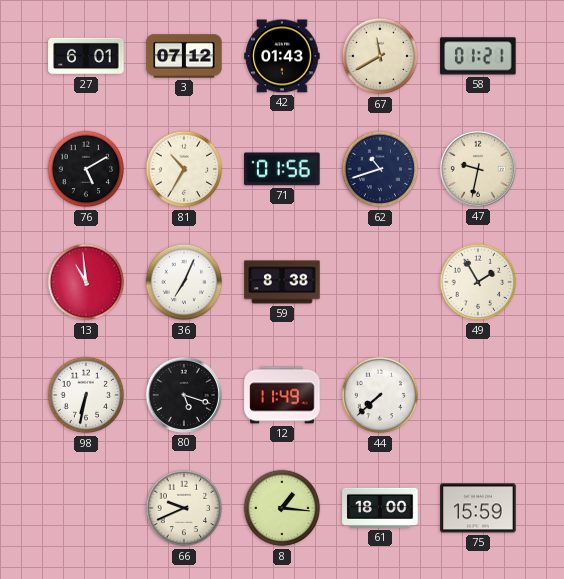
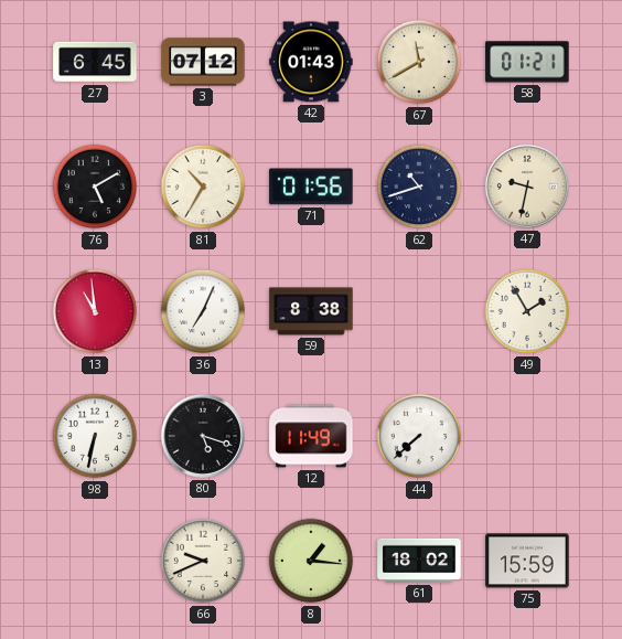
27: 6:01 -> 6:45
61: 18:00 -> 18:02
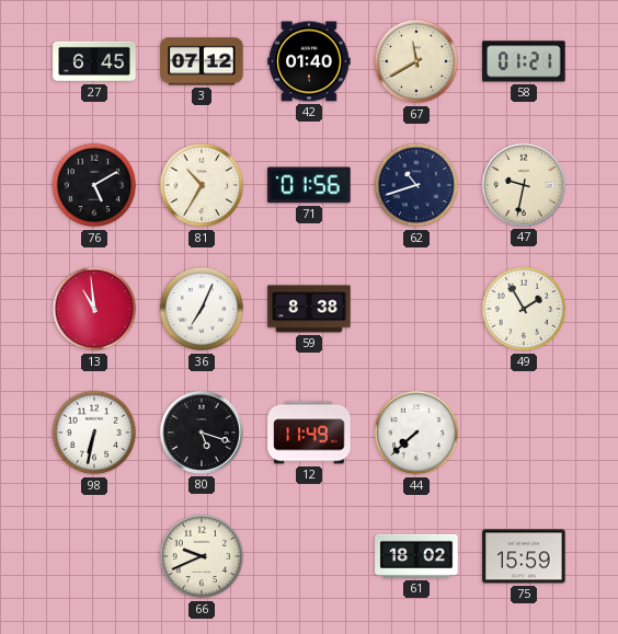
42: 01:43 -> 01:40
8: 1:16 -> none
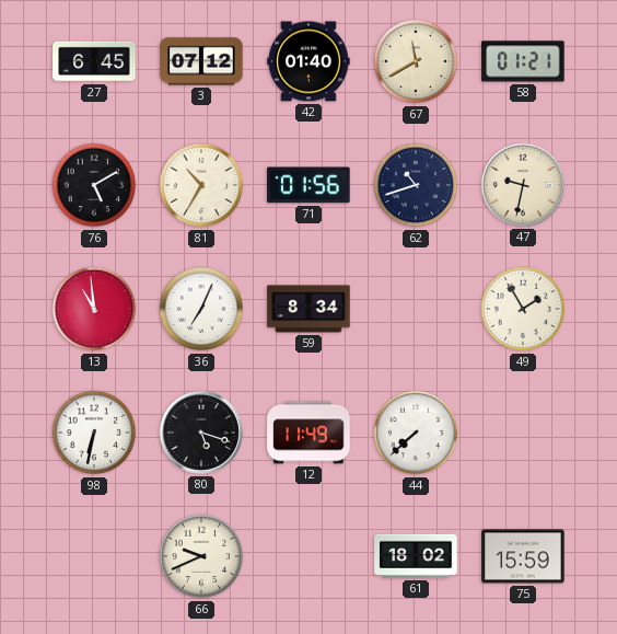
59: 8:38 -> 8:34
